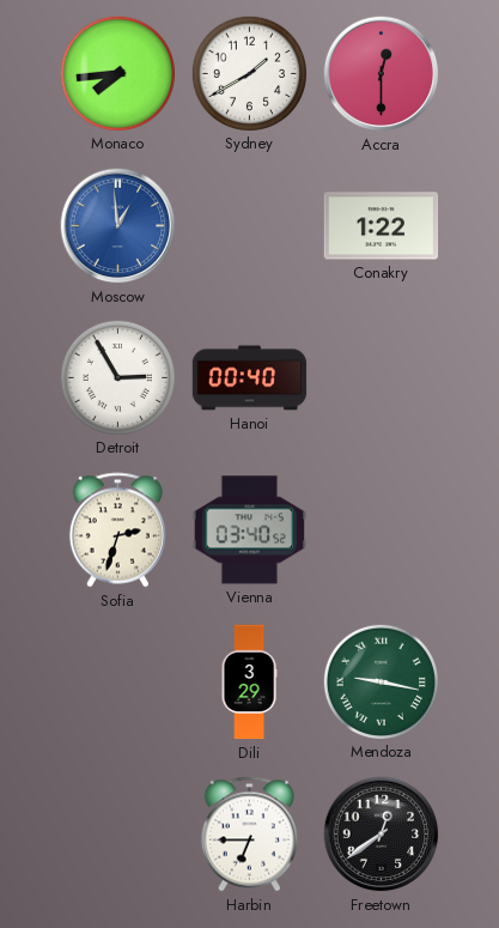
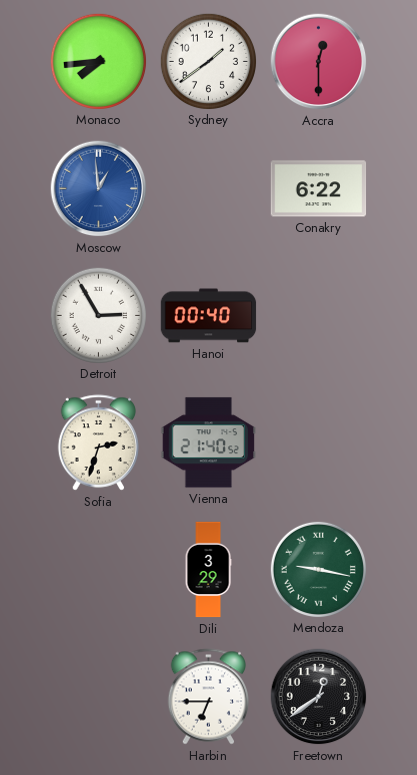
Sydney: 1:40 -> 1:39
Conakry: 1:22 -> 6:22
Vienna: 03:40 -> 21:40
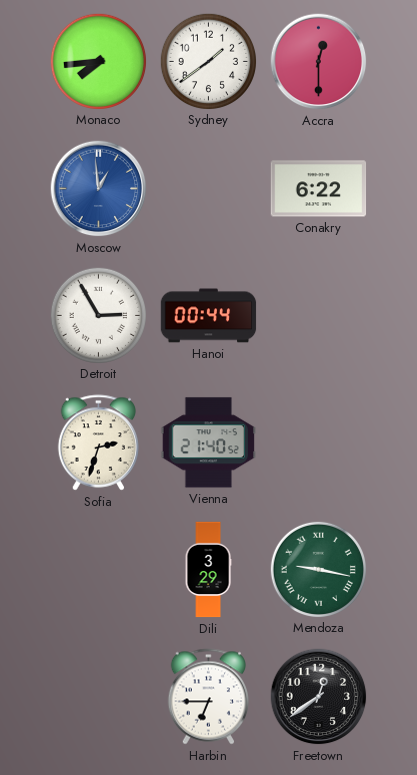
Hanoi: 00:40 -> 00:44
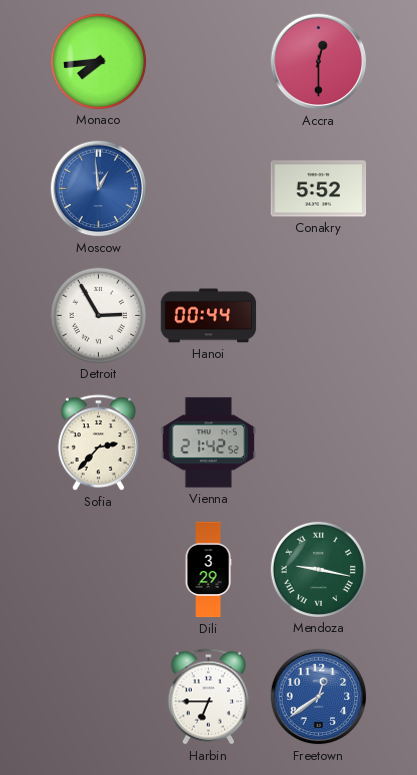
Sydney: 1:39 -> none
Conakry: 6:22 -> 5:52
Sofia: 2:33 -> 2:37
Vienna: 21:40 -> 21:42
Freetown dial: black -> blue
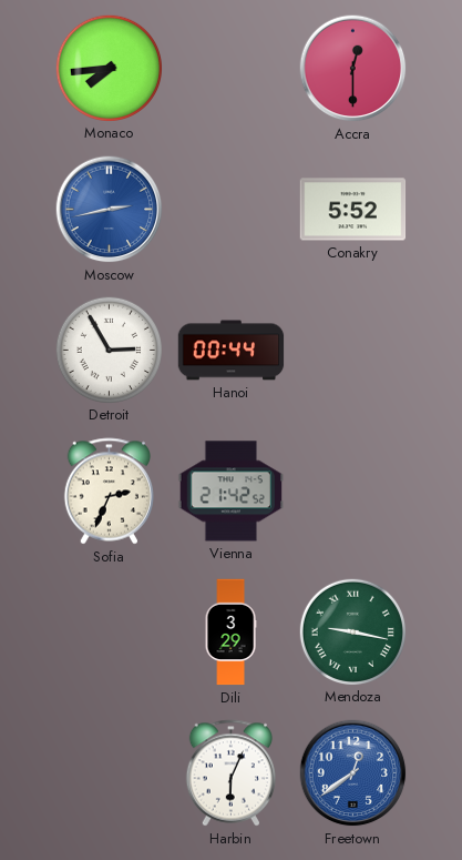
Moscow: 12:59 -> 2:43
Sofia: 2:37 -> 2:34
Harbin: 6:45 -> 6:04
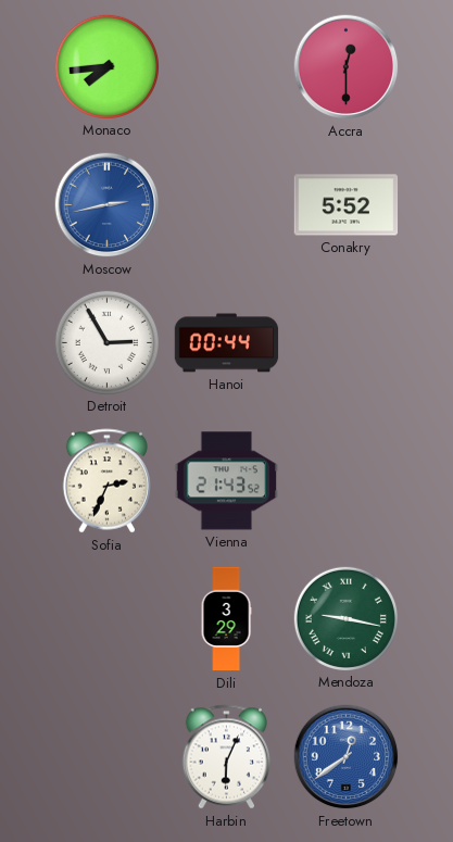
Vienna: 21:42 -> 21:43
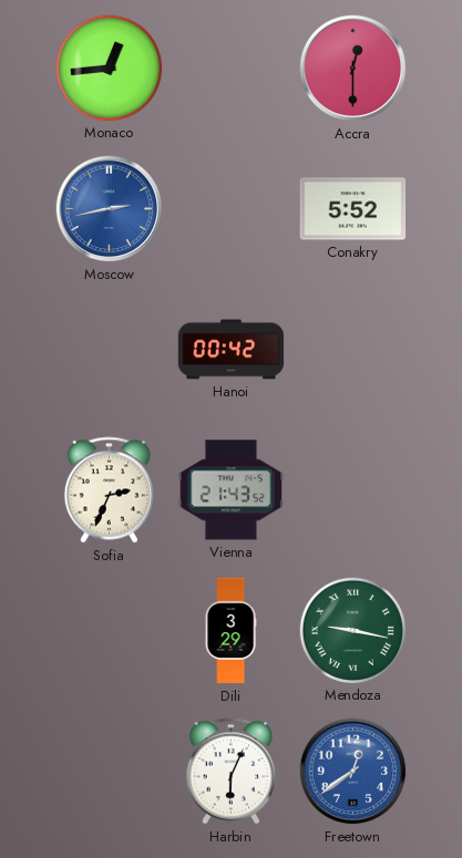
Monaco: 7:44 -> 12:44
Detroit: 2:55 -> none
Hanoi: 00:44 -> 00:42
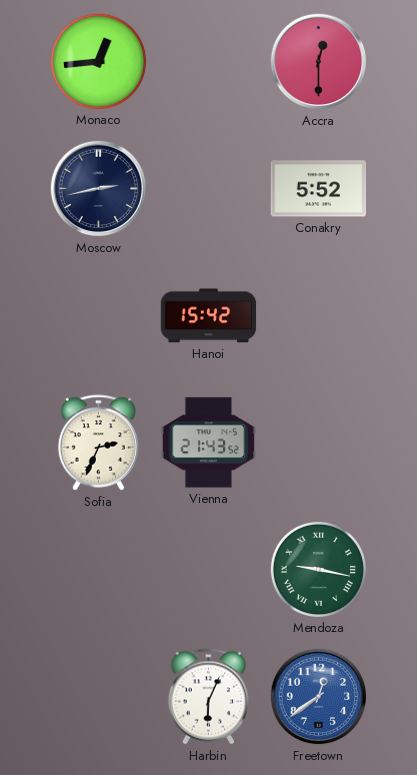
Moscow dial: blue -> navy
Hanoi: 00:42 -> 15:42
Dili: 3:29 -> none
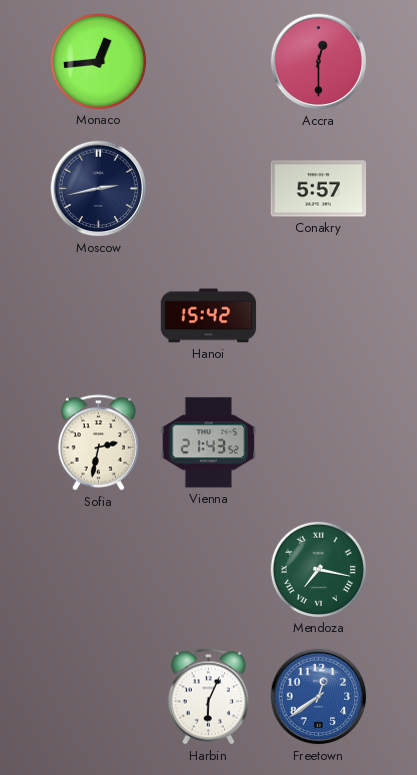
Conakry: 5:52 -> 5:57
Sofia: 2:34 -> 2:32
Mendoza: 9:17 -> 7:17
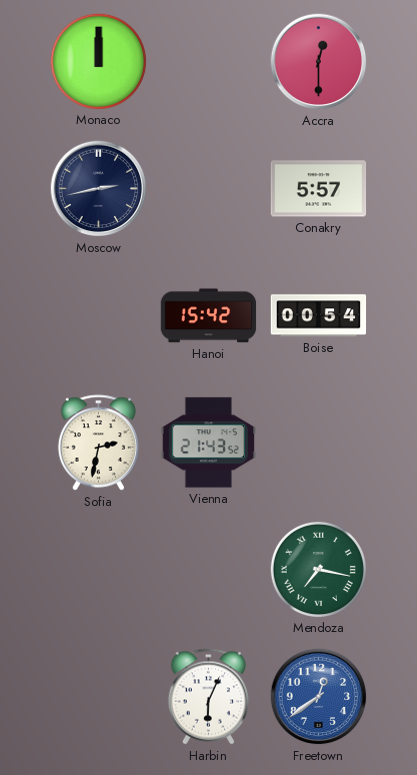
Monaco: 12:44 -> 12:00
Boise: none -> 00:54
